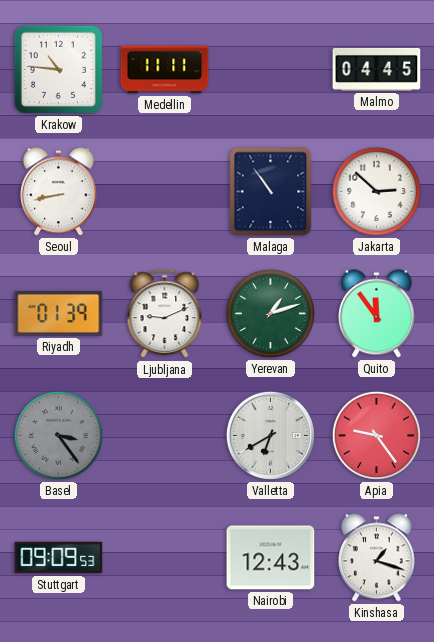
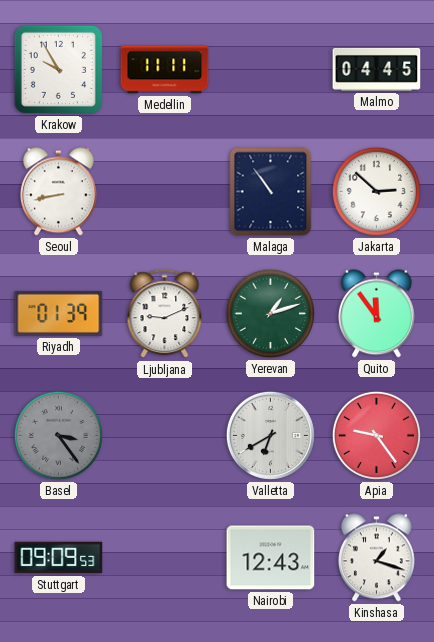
Krakow: 10:46 -> 9:55
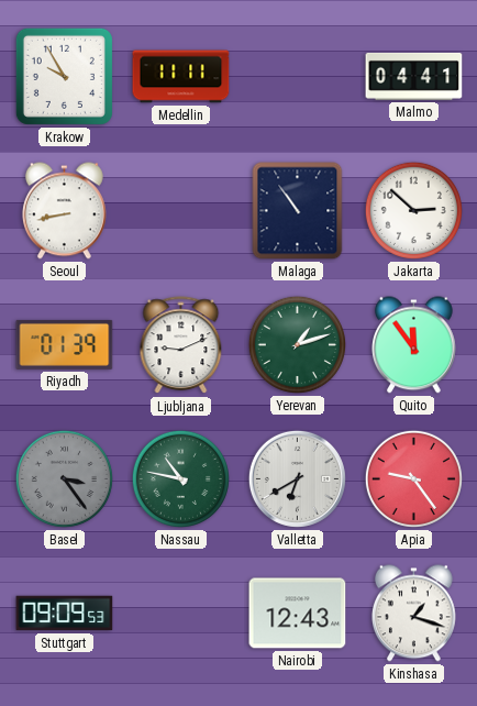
Malmo: 04:45 -> 04:41
Nassau: none -> 10:47
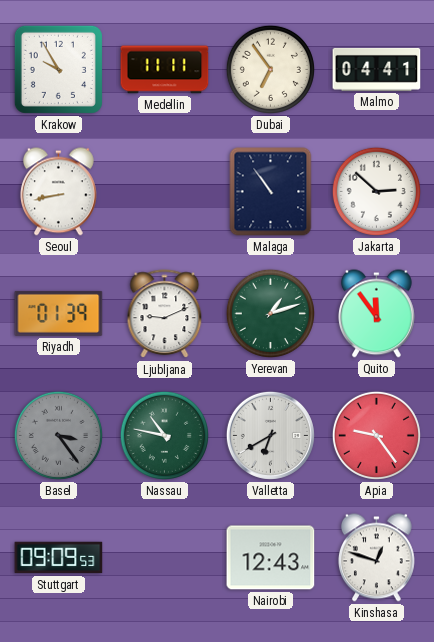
Dubai: none -> 6:54
Kinshasa: 1:18 -> 12:48
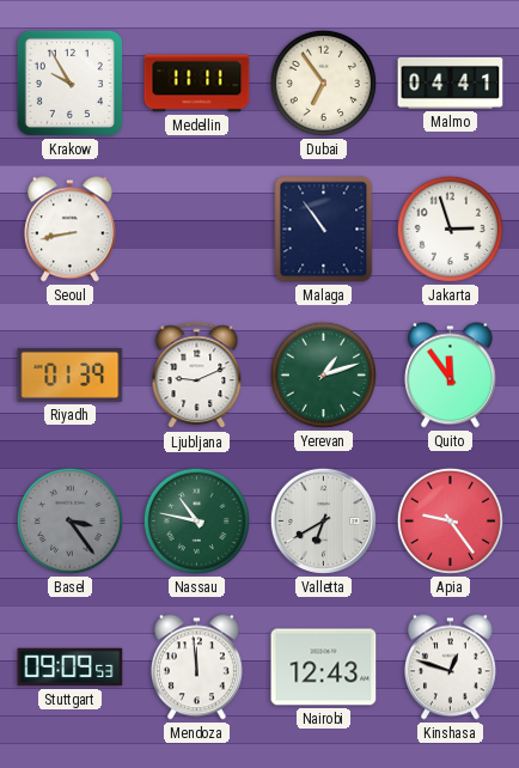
Jakarta: 2:52 -> 2:57
Mendoza: none -> 11:59
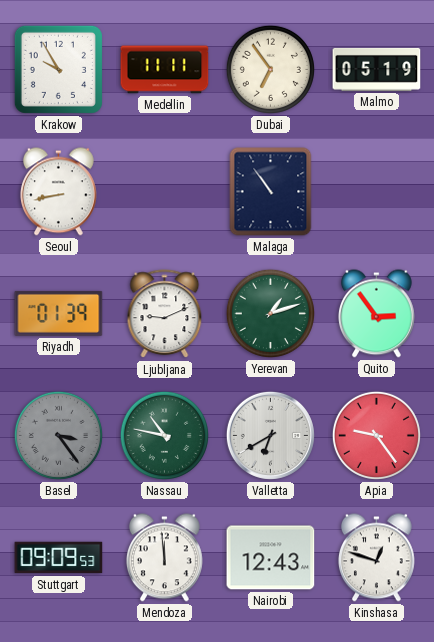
Malmo: 04:41 -> 05:19
Jakarta: 2:57 -> none
Quito: 11:54 -> 2:54
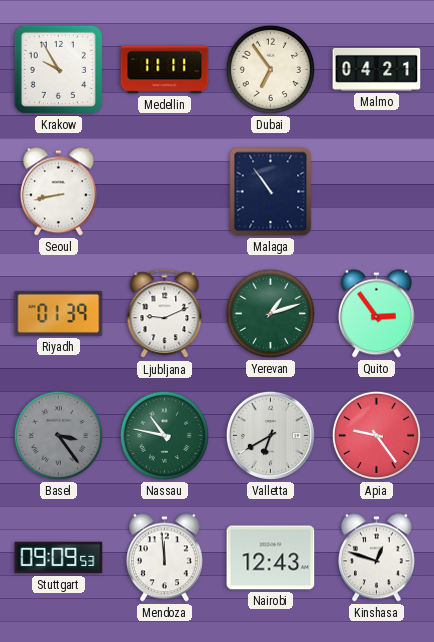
Malmo: 05:19 -> 04:21
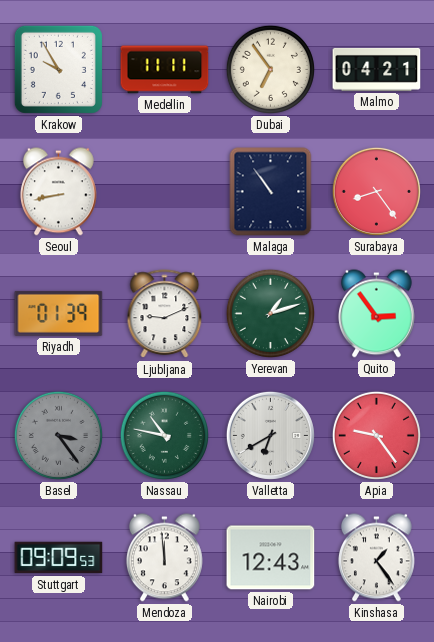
Surabaya: none -> 8:24
Kinshasa: 12:48 -> 1:24
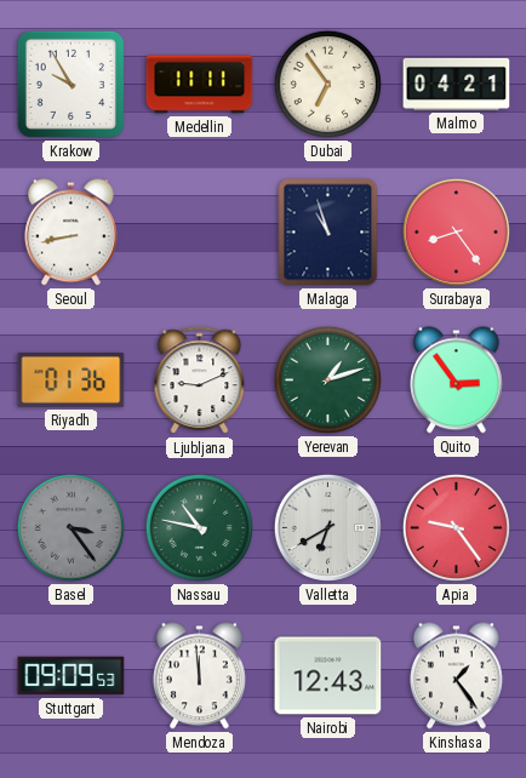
Malaga: 10:54 -> 10:57
Riyadh: 01:39 -> 01:36
